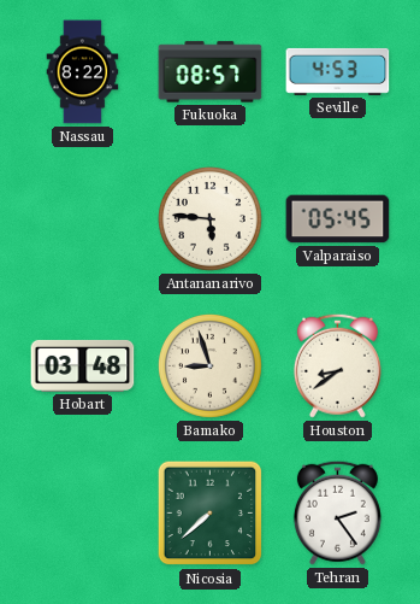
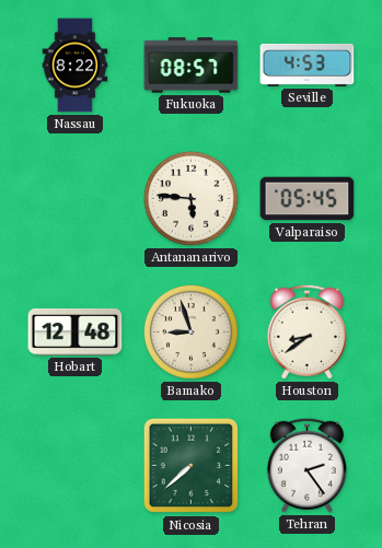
Hobart: 03:48 -> 12:48
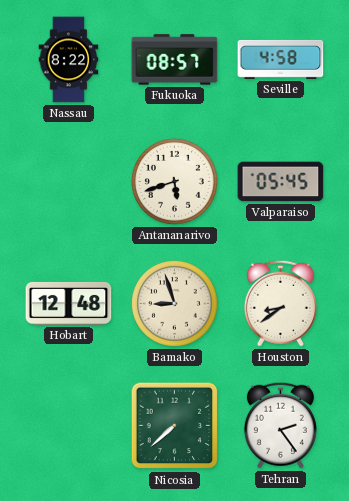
Seville: 4:53 -> 4:58
Antananarivo: 5:46 -> 5:42
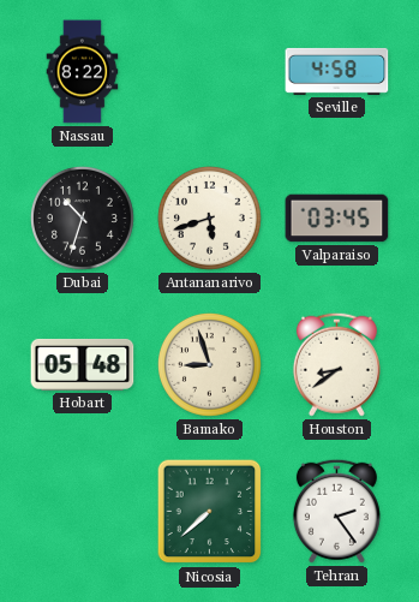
Fukuoka: 08:57 -> none
Dubai: none -> 10:33
Valparaiso: 05:45 -> 03:45
Hobart: 12:48 -> 05:48
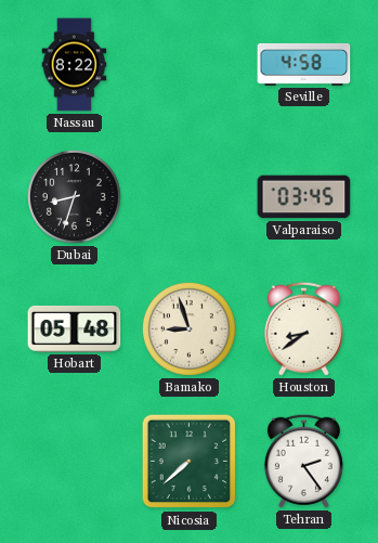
Dubai: 10:33 -> 8:33
Antananarivo: 5:42 -> none
